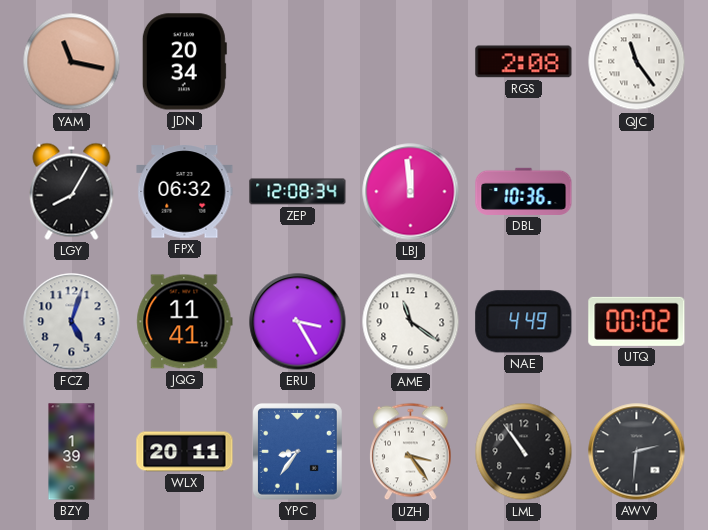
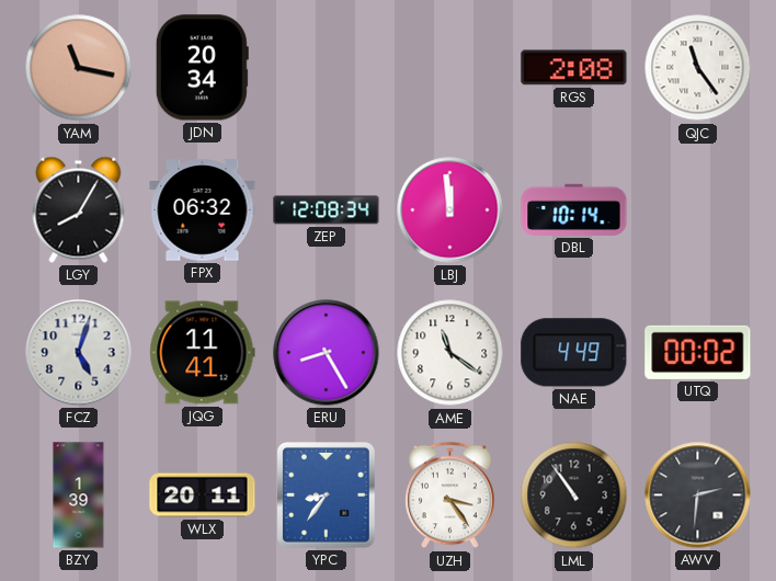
DBL: 10:36 -> 10:14
ERU: 3:25 -> 8:25
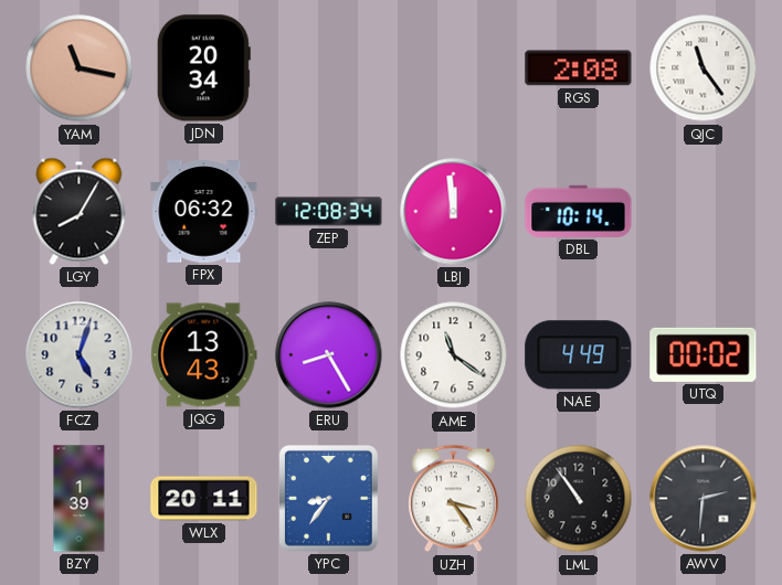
JQG: 11:41 -> 13:43
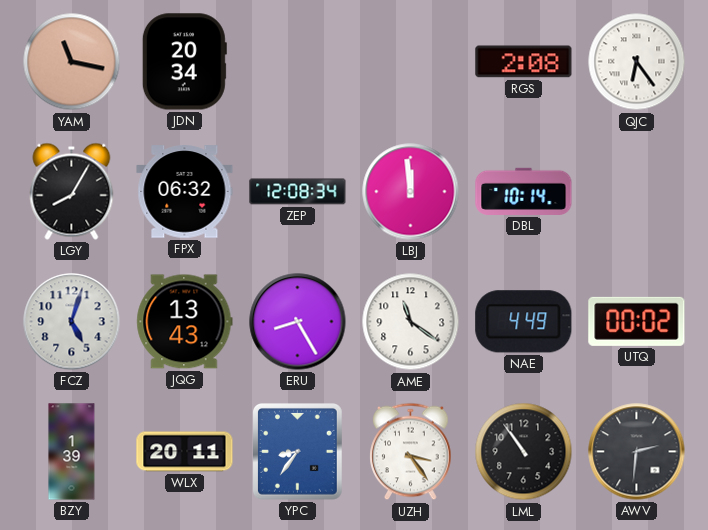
QJC: 11:24 -> 6:24
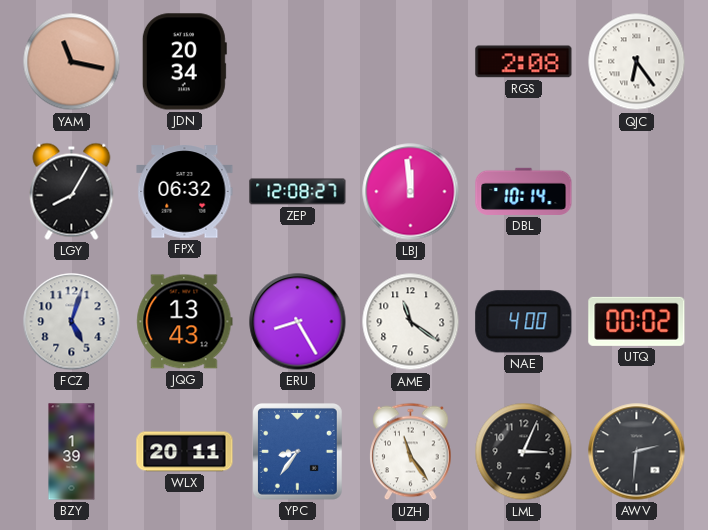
ZEP: 12:08:34 -> 12:08:27
NAE: 4:49 -> 4:00
UZH: 3:24 -> 11:24
LML: 10:54 -> 3:04
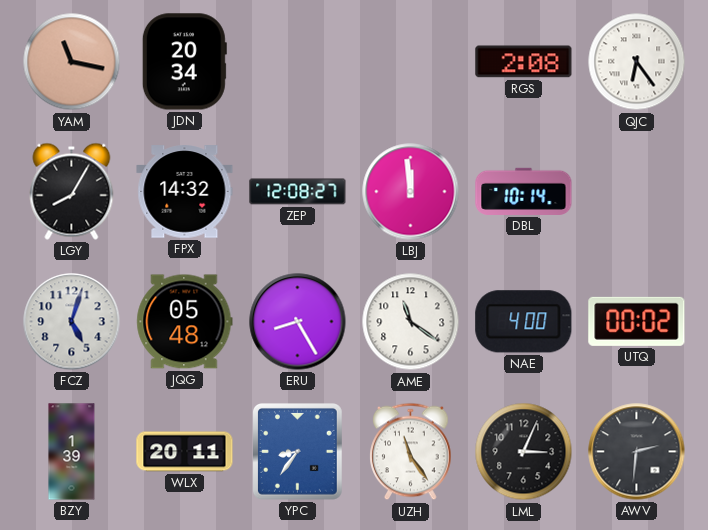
FPX: 06:32 -> 14:32
JQG: 13:43 -> 05:48
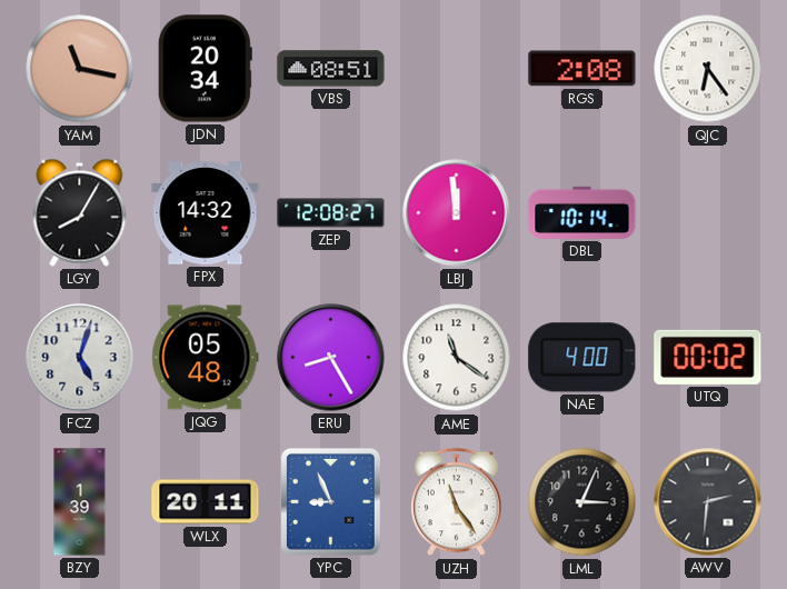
VBS: none -> 08:51
YPC: 8:36 -> 8:56
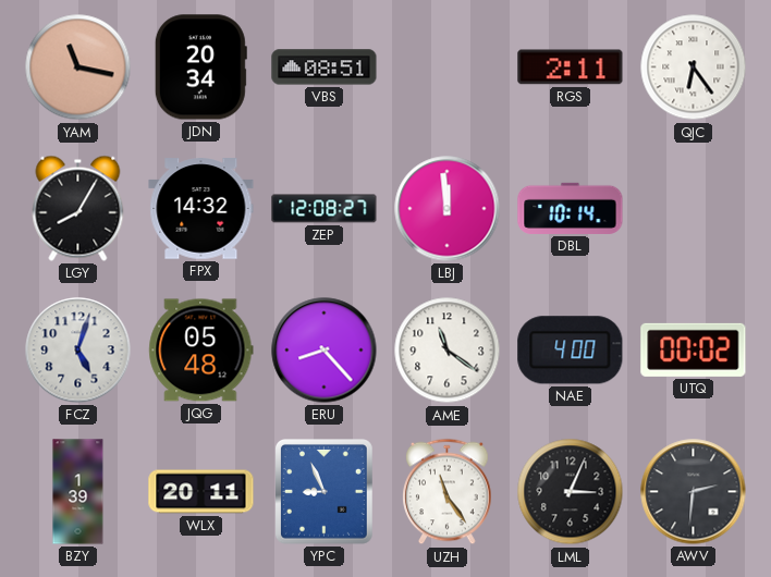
RGS: 2:08 -> 2:11
ERU: 8:25 -> 8:23
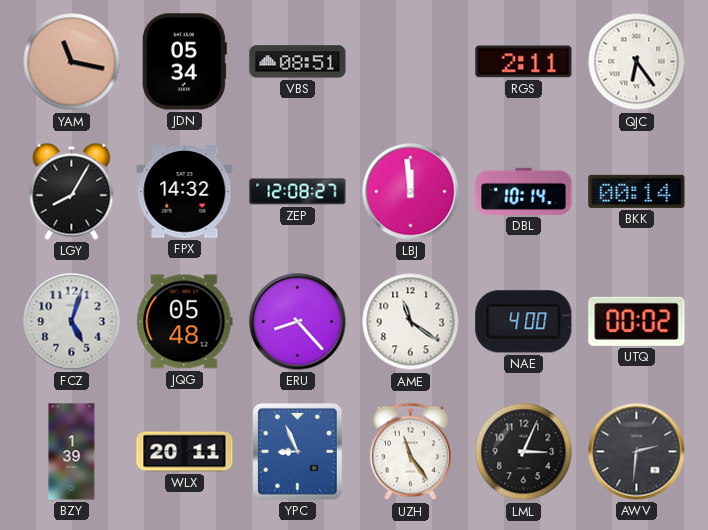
JDN: 20:34 -> 05:34
BKK: none -> 00:14
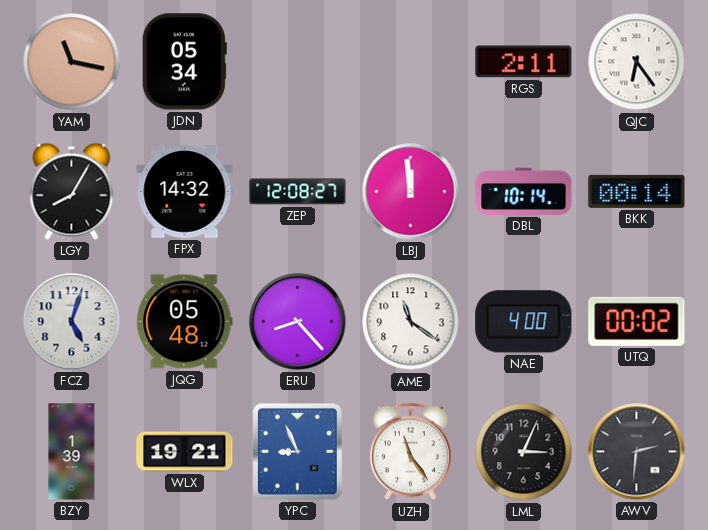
VBS: 08:51 -> none
WLX: 20:11 -> 19:21
